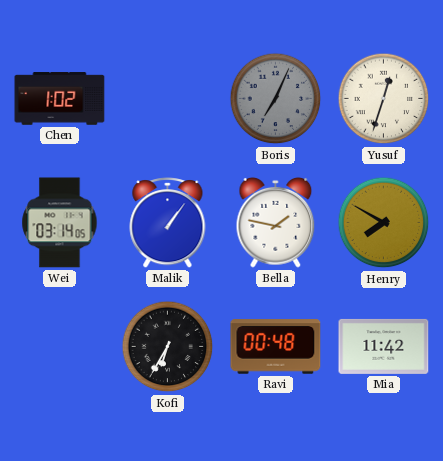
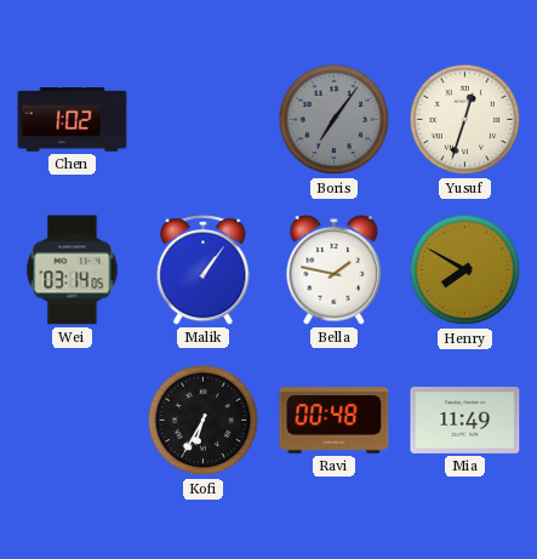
Boris: 7:04 -> 7:06
Mia: 11:42 -> 11:49
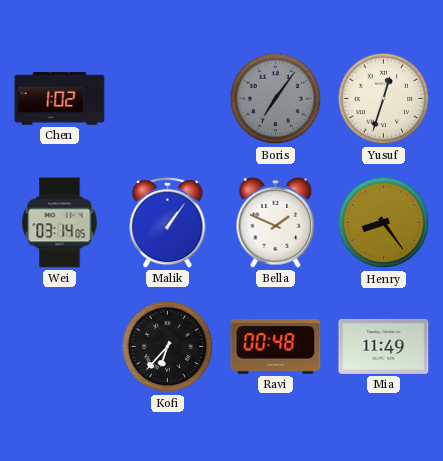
Bella: 1:47 -> 1:49
Henry: 7:50 -> 8:24
Kofi: 6:35 -> 6:37
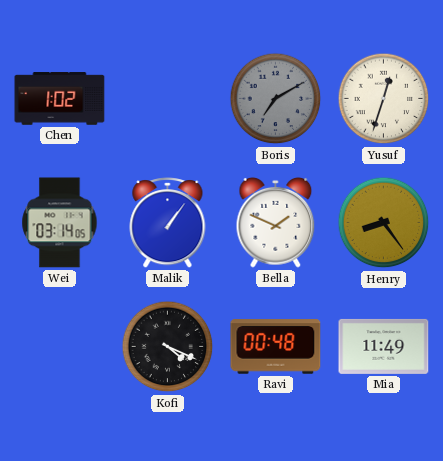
Boris: 7:06 -> 7:10
Kofi: 6:37 -> 4:19
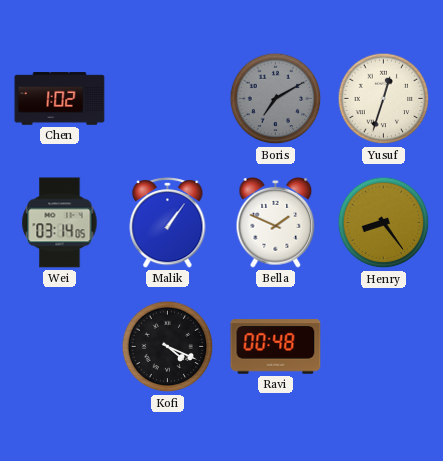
Mia: 11:49 -> none
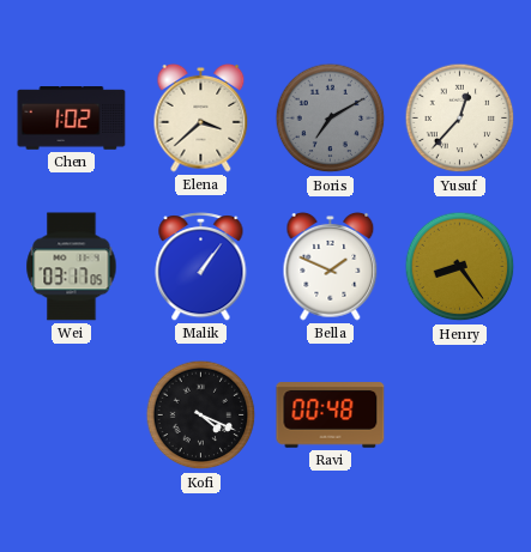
Elena: none -> 3:38
Yusuf: 12:33 -> 12:37
Wei: 03:14 -> 03:17
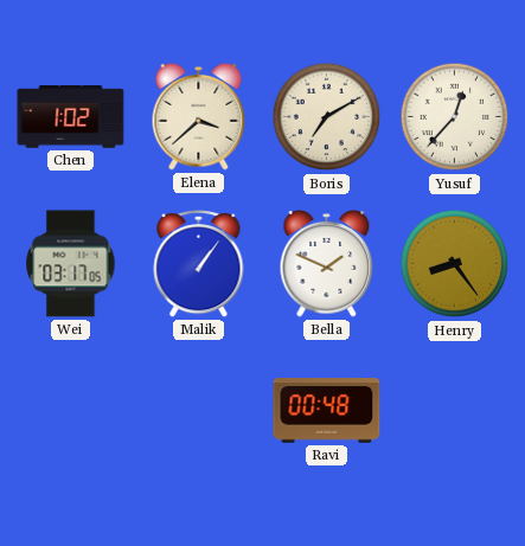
Boris dial: grey -> cream
Kofi: 4:19 -> none
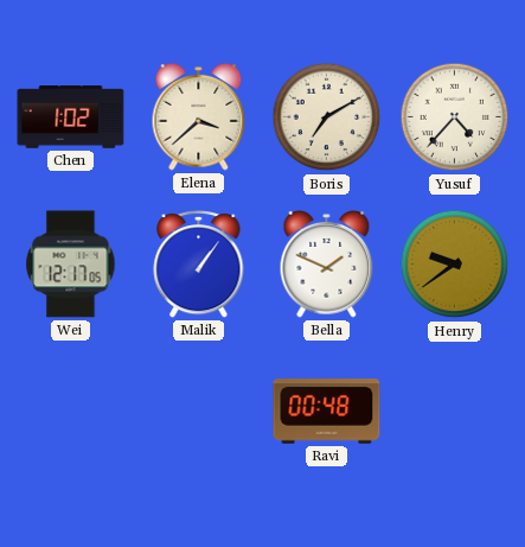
Yusuf: 12:37 -> 4:37
Wei: 03:17 -> 12:17
Henry: 8:24 -> 9:39
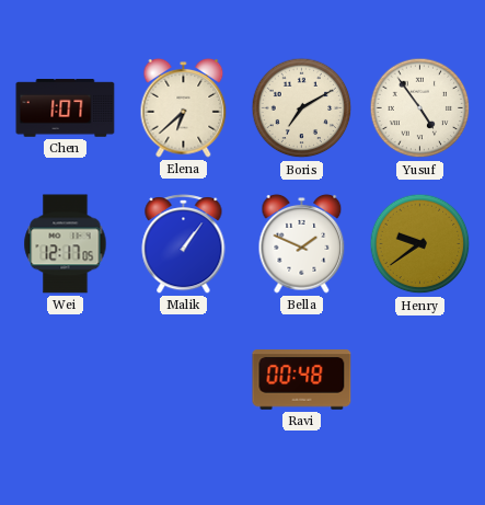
Chen: 1:02 -> 1:07
Elena: 3:38 -> 6:38
Yusuf: 4:37 -> 4:54
